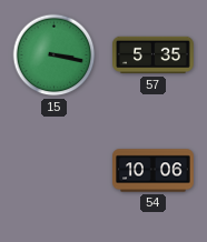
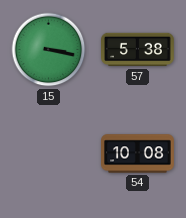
57: 5:35 -> 5:38
54: 10:06 -> 10:08
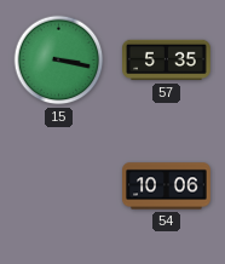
57: 5:38 -> 5:35
54: 10:08 -> 10:06
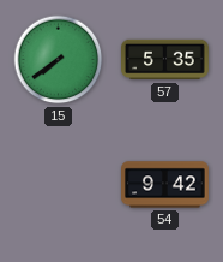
15: 3:17 -> 7:39
54: 10:06 -> 9:42
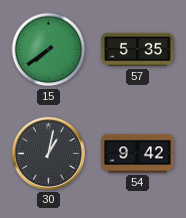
30: none -> 1:02
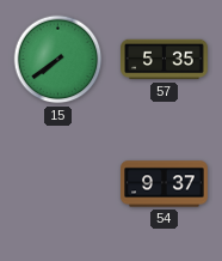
30: 1:02 -> none
54: 9:42 -> 9:37
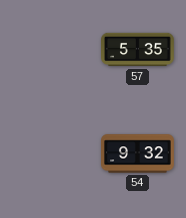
15: 7:39 -> none
54: 9:37 -> 9:32
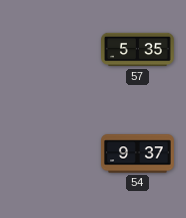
54: 9:32 -> 9:37
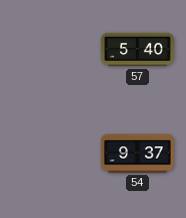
57: 5:35 -> 5:40
